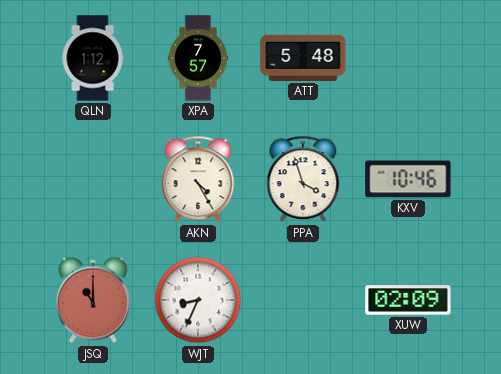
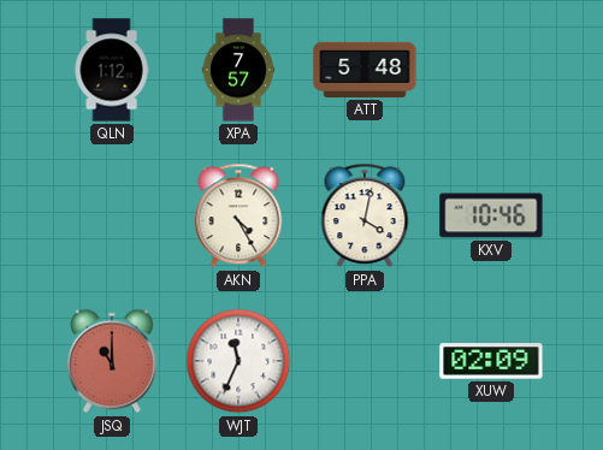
PPA: 3:57 -> 4:02
WJT: 8:34 -> 11:34
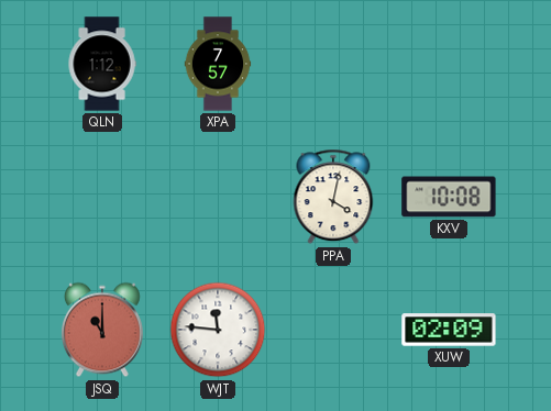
ATT: 5:48 -> none
AKN: 4:25 -> none
KXV: 10:46 -> 10:08
WJT: 11:34 -> 11:46
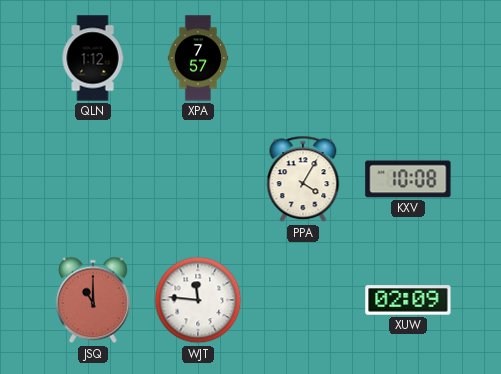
PPA: 4:02 -> 4:05
